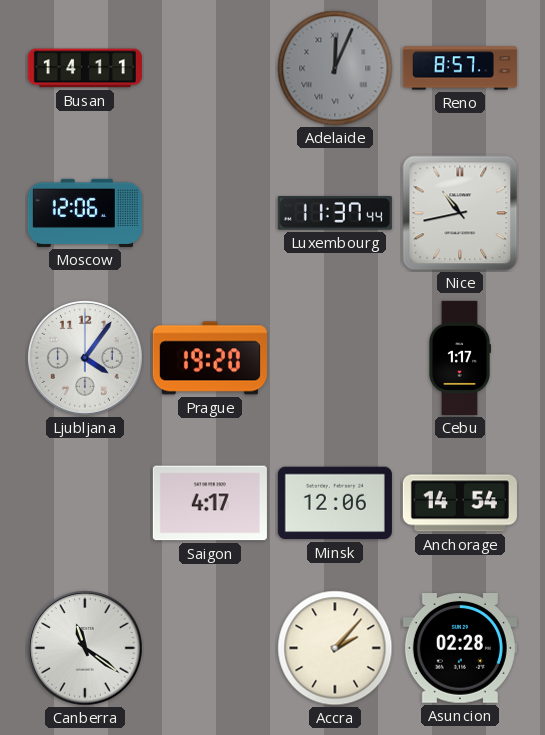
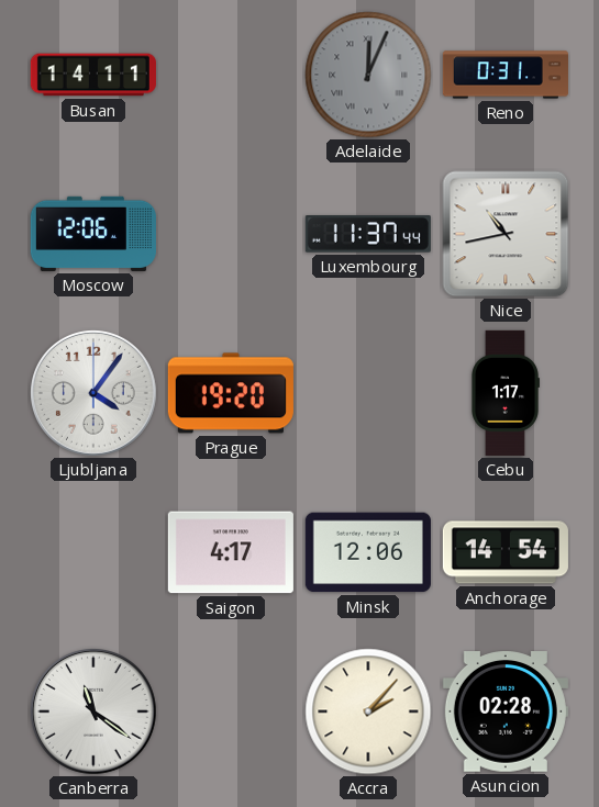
Reno: 8:57 -> 0:31
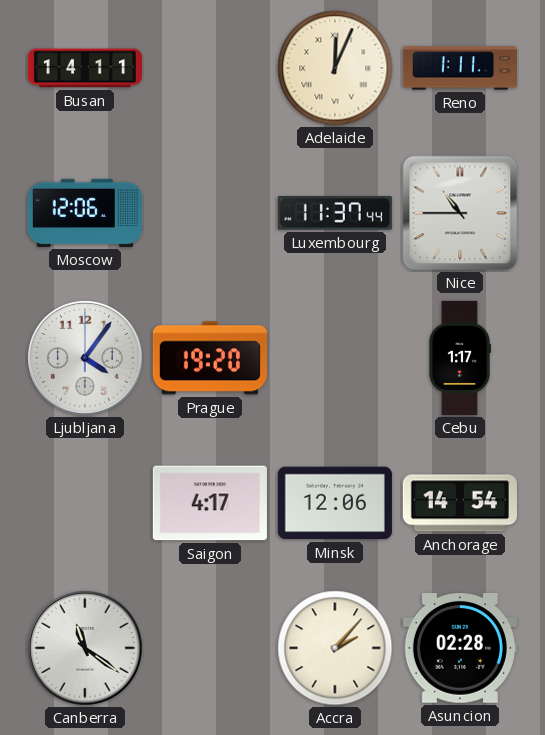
Adelaide dial: grey -> cream
Reno: 0:31 -> 1:11
Nice: 10:43 -> 10:45
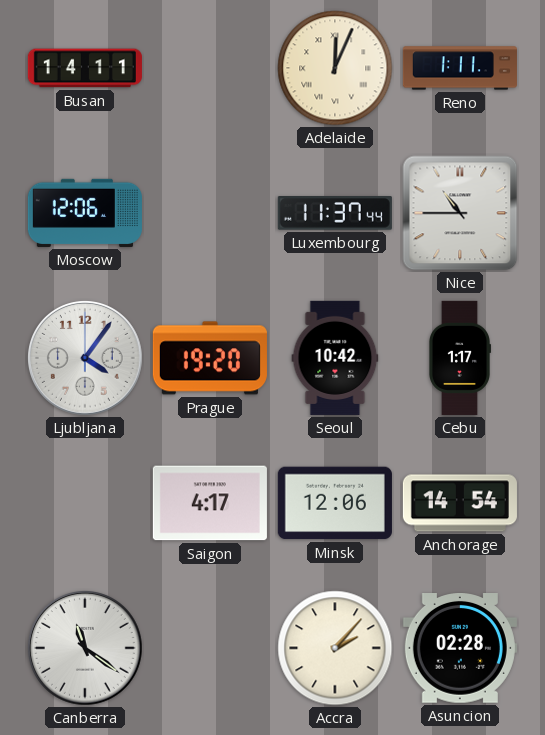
Seoul: none -> 10:42
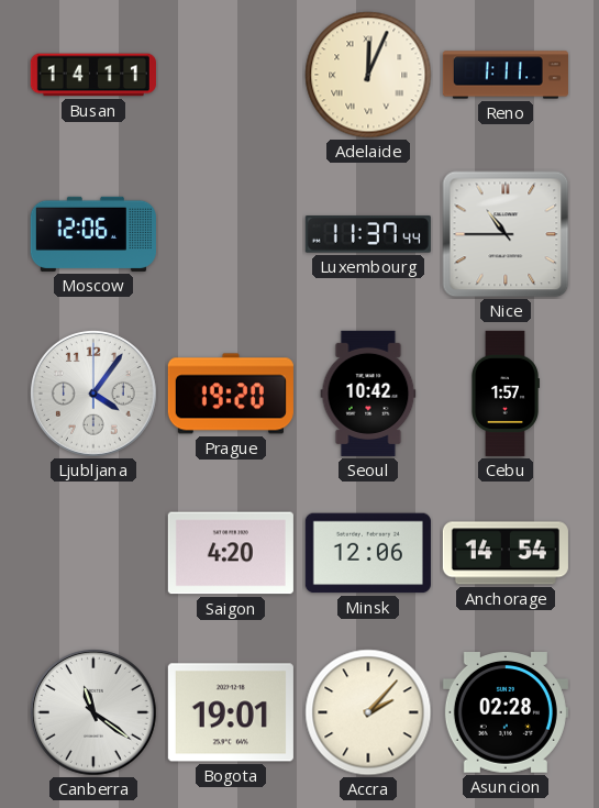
Cebu: 1:17 -> 1:57
Saigon: 4:17 -> 4:20
Bogota: none -> 19:01
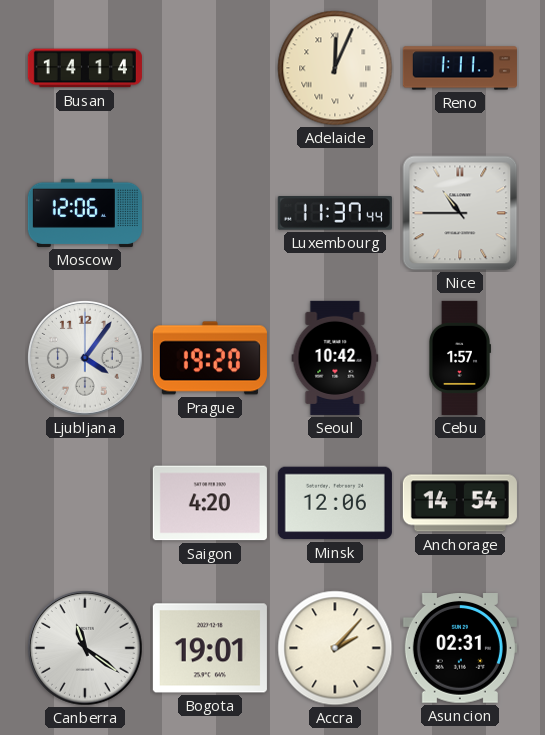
Busan: 14:11 -> 14:14
Asuncion: 02:28 -> 02:31
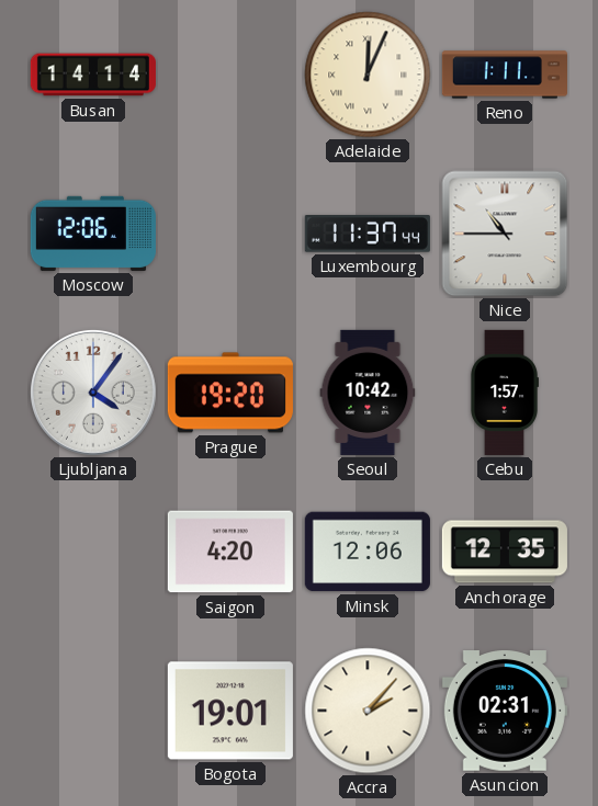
Anchorage: 14:54 -> 12:35
Canberra: 11:21 -> none
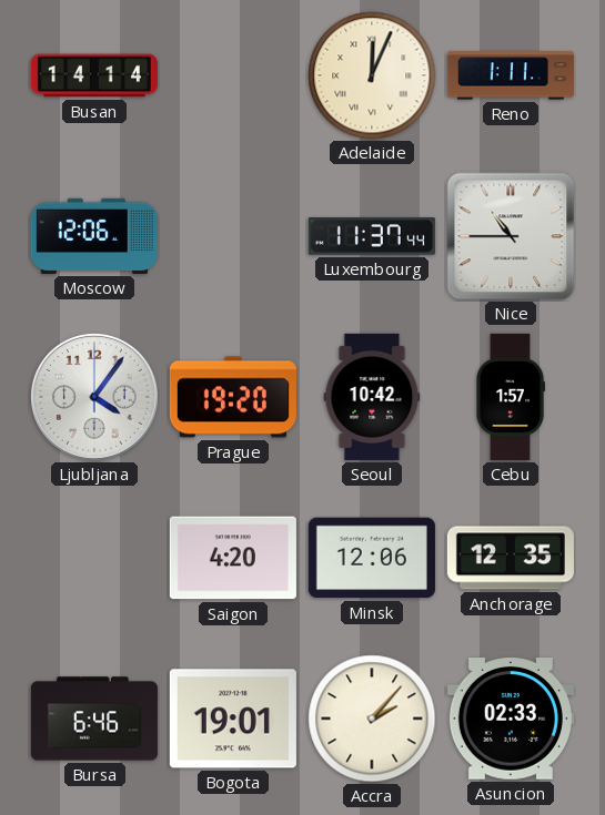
Bursa: none -> 6:46
Asuncion: 02:31 -> 02:33
